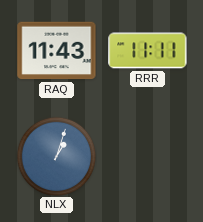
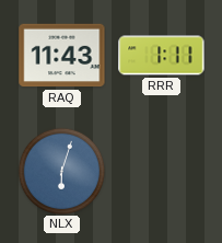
RRR: 11:11 -> 1:11
NLX: 1:03 -> 6:03
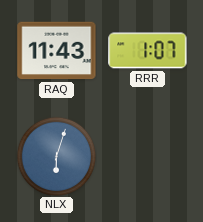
RRR: 1:11 -> 1:07
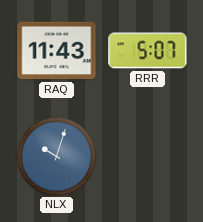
RRR: 1:07 -> 5:07
NLX: 6:03 -> 10:03
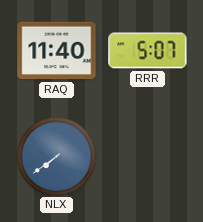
RAQ: 11:43 -> 11:40
NLX: 10:03 -> 7:39
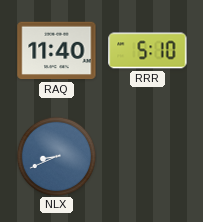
RRR: 5:07 -> 5:10
NLX: 7:39 -> 8:41
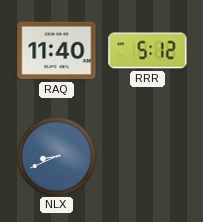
RRR: 5:10 -> 5:12
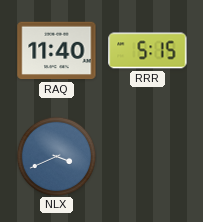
RRR: 5:12 -> 5:15
NLX: 8:41 -> 3:41
